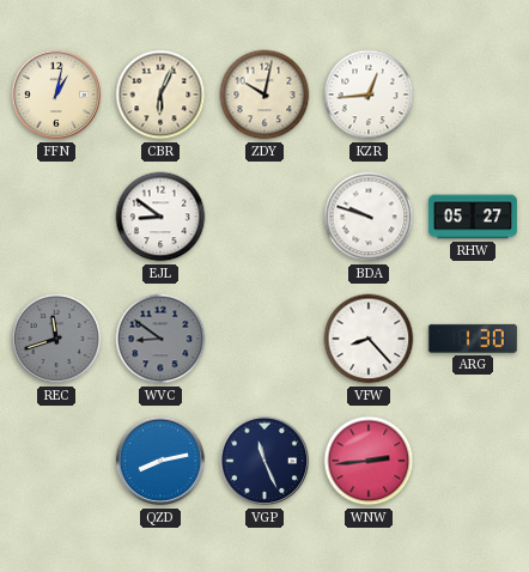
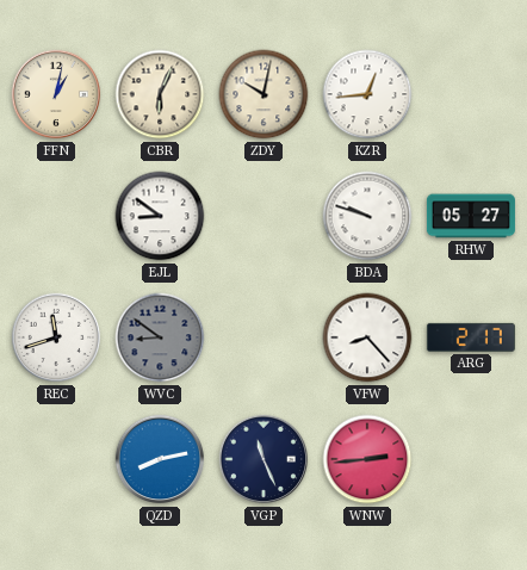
REC dial: grey -> white
ARG: 1:30 -> 2:17
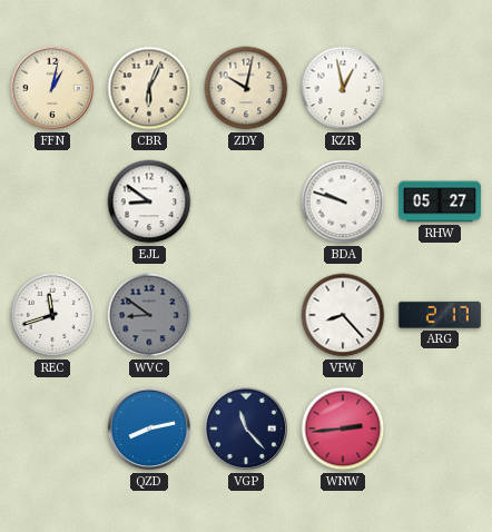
KZR: 12:44 -> 12:58
VGP: 11:26 -> 11:23
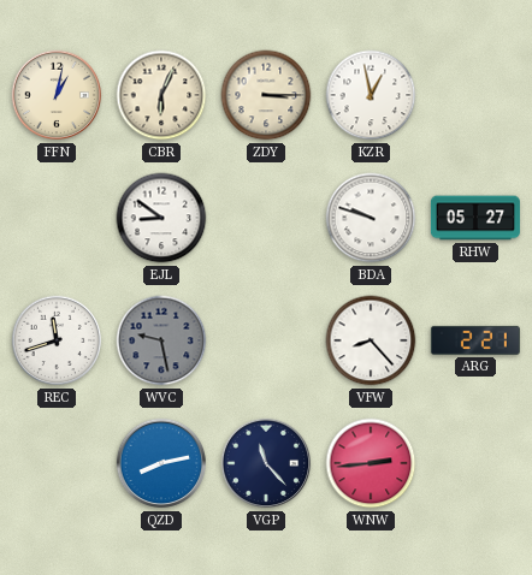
ZDY: 10:02 -> 3:15
WVC: 8:51 -> 9:28
ARG: 2:17 -> 2:21
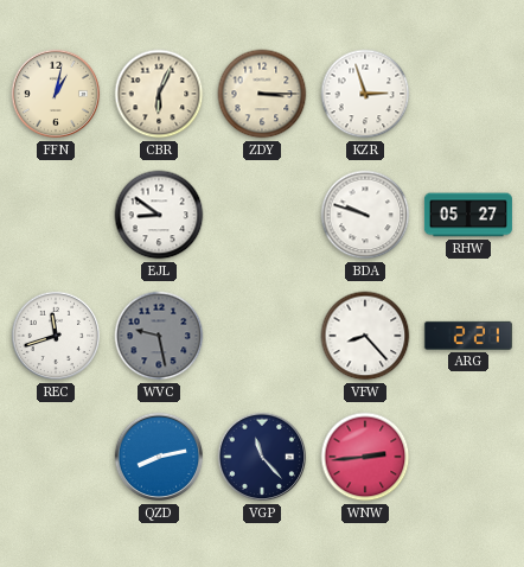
KZR: 12:58 -> 2:57
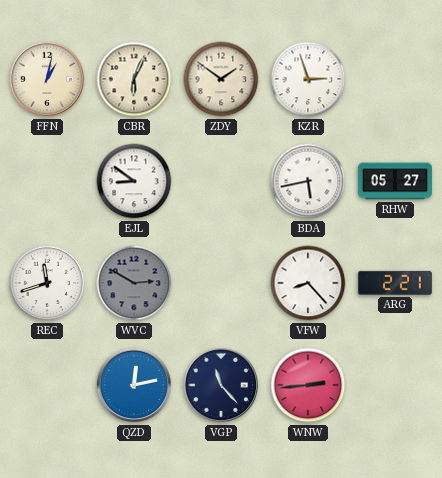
ZDY: 3:15 -> 1:51
BDA: 9:48 -> 5:43
WVC: 9:28 -> 2:50
QZD: 8:13 -> 12:13
